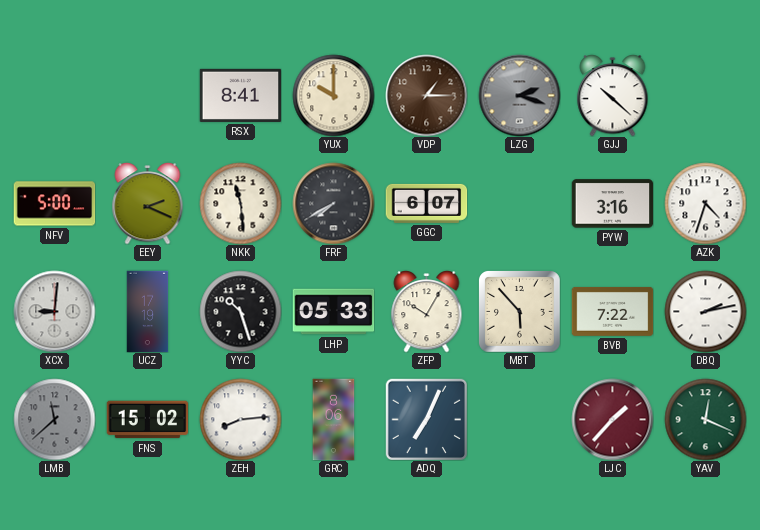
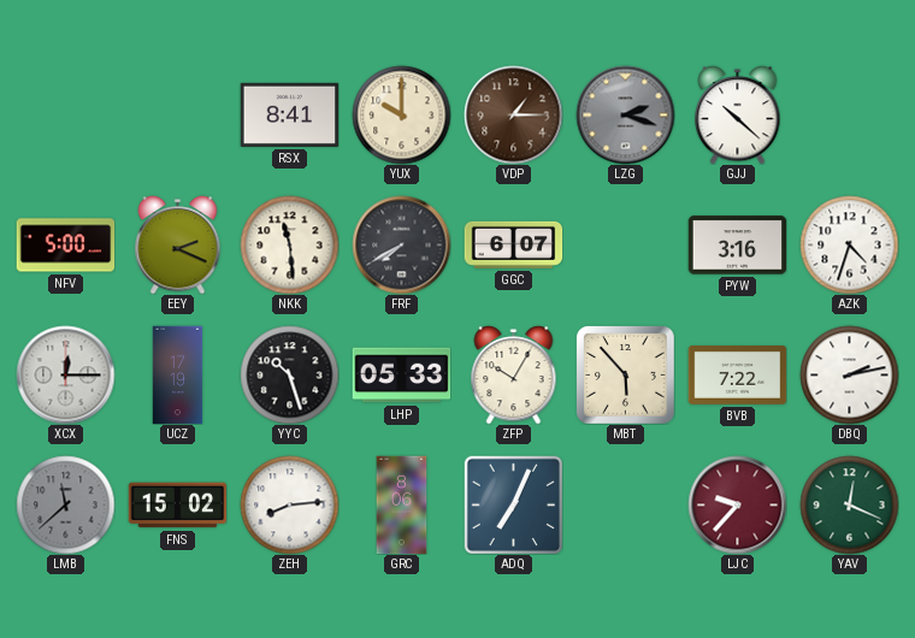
XCX: 9:01 -> 12:15
LJC: 1:37 -> 9:37
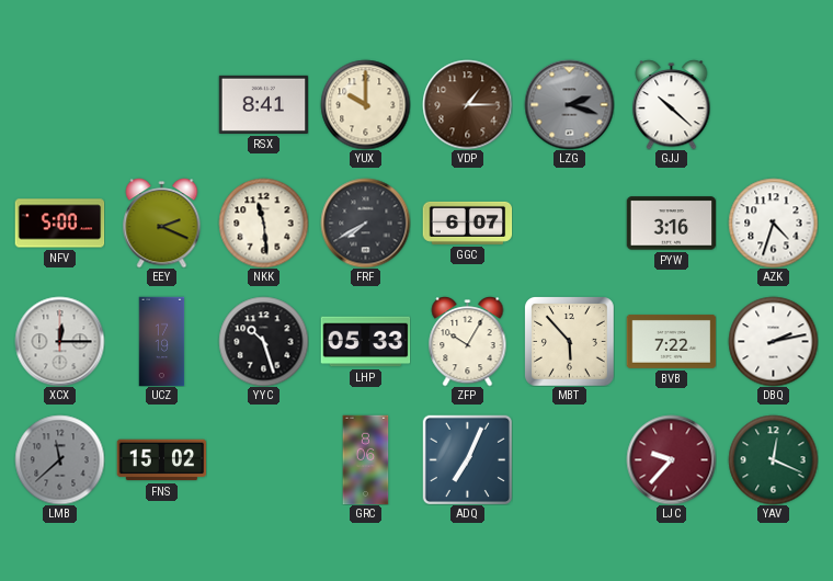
ZEH: 8:14 -> none
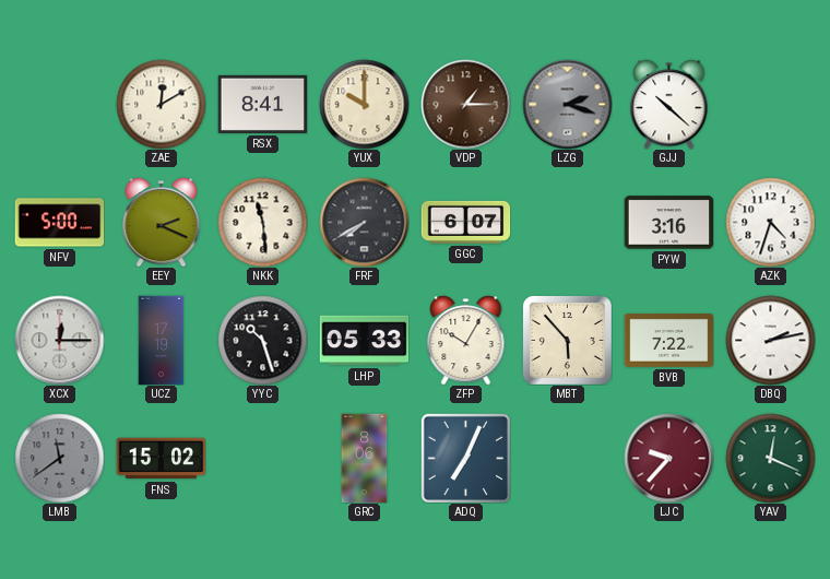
ZAE: none -> 12:10
LMB: 11:38 -> 11:39
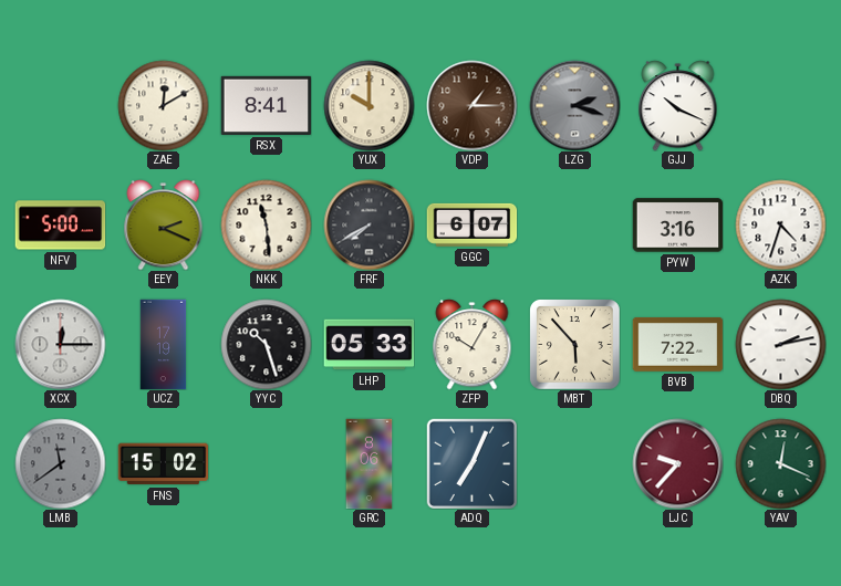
GJJ: 10:22 -> 10:19
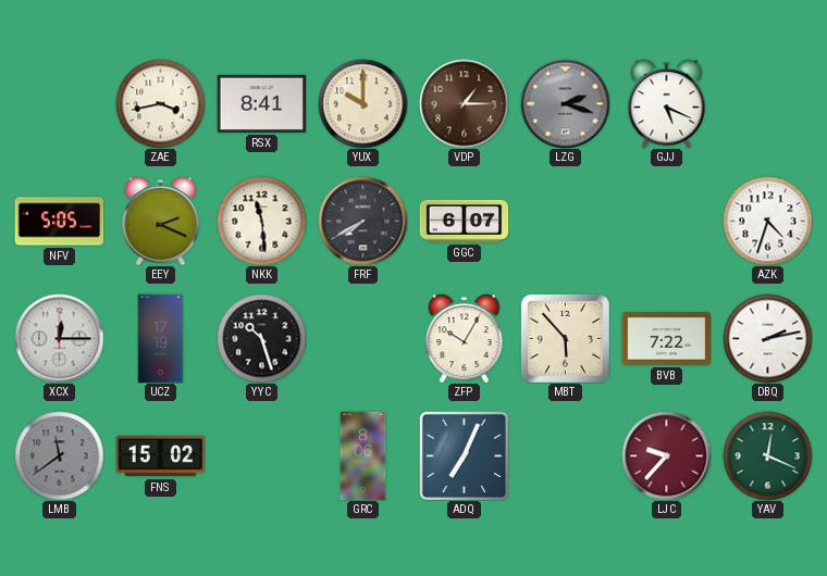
ZAE: 12:10 -> 3:43
GJJ: 10:19 -> 5:19
NFV: 5:00 -> 5:05
PYW: 3:16 -> none
LHP: 05:33 -> none
